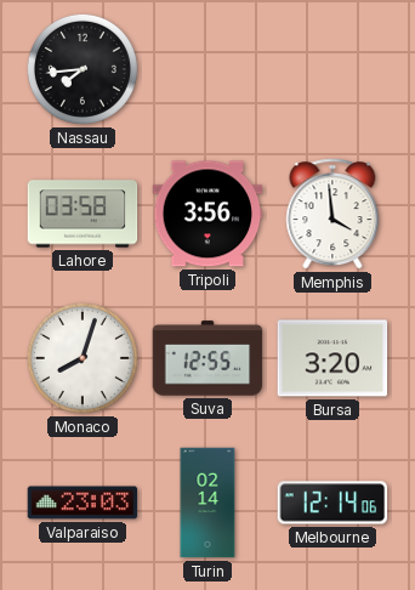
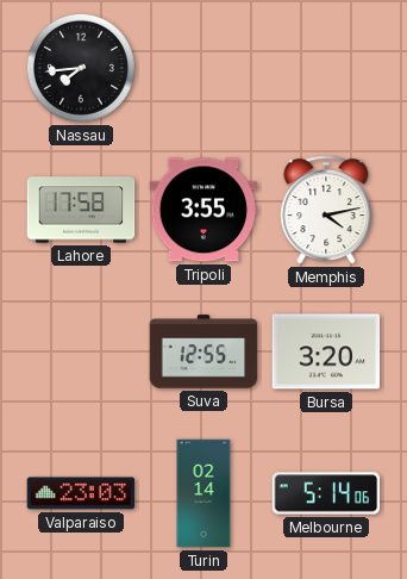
Lahore: 03:58 -> 17:58
Tripoli: 3:56 -> 3:55
Memphis: 3:59 -> 4:13
Monaco: 8:03 -> none
Melbourne: 12:14 -> 5:14
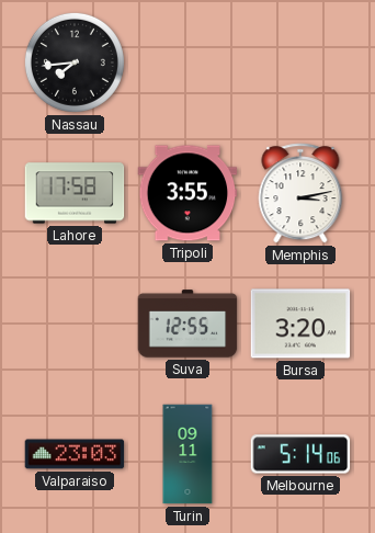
Memphis: 4:13 -> 3:13
Turin: 02:14 -> 09:11
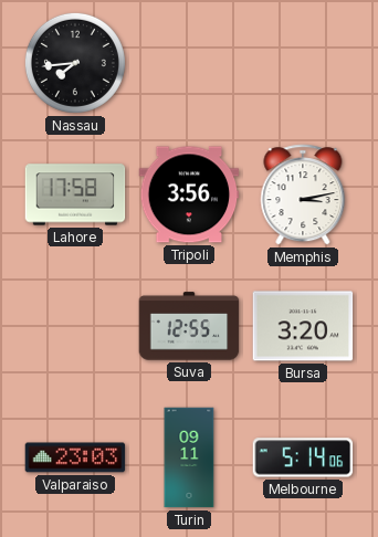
Tripoli: 3:55 -> 3:56
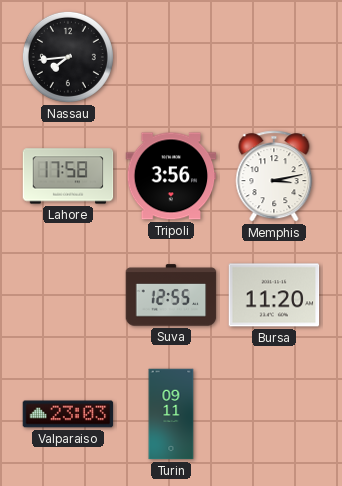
Bursa: 3:20 -> 11:20
Melbourne: 5:14 -> none
